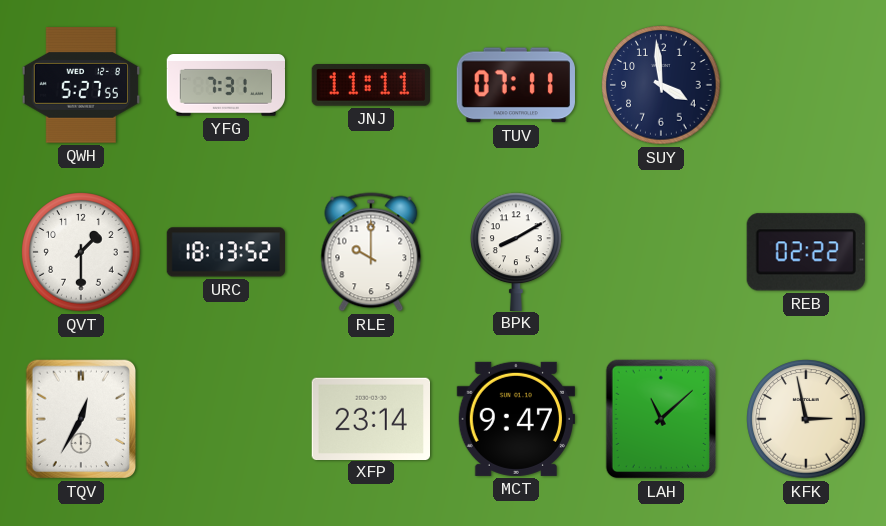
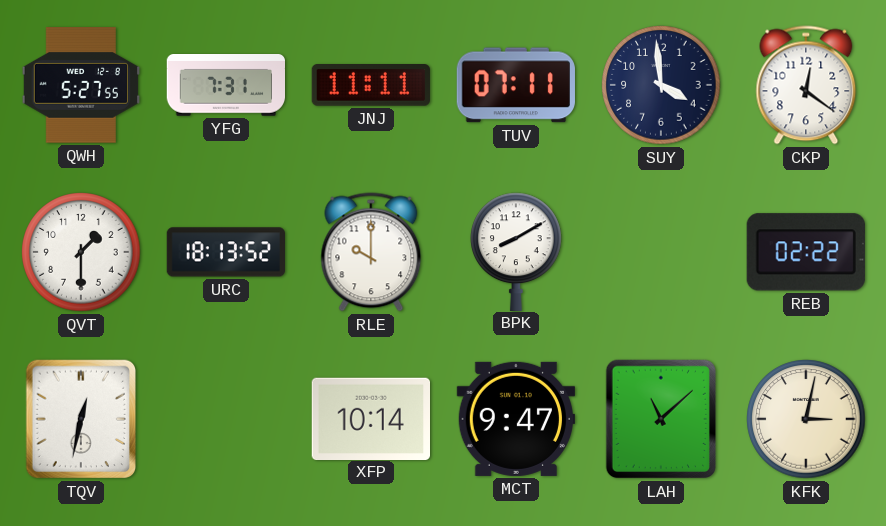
CKP: none -> 12:21
TQV: 12:35 -> 12:32
XFP: 23:14 -> 10:14
KFK: 2:58 -> 3:02
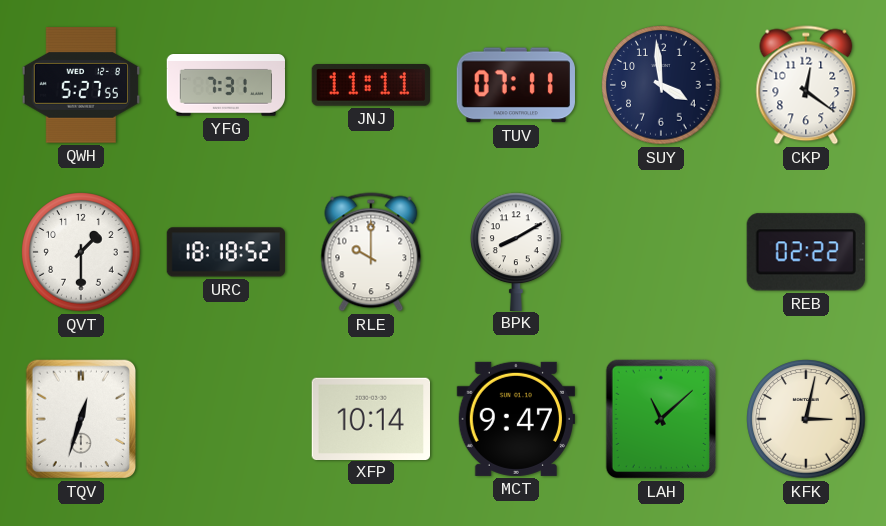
URC: 18:13 -> 18:18
TQV: 12:32 -> 12:33
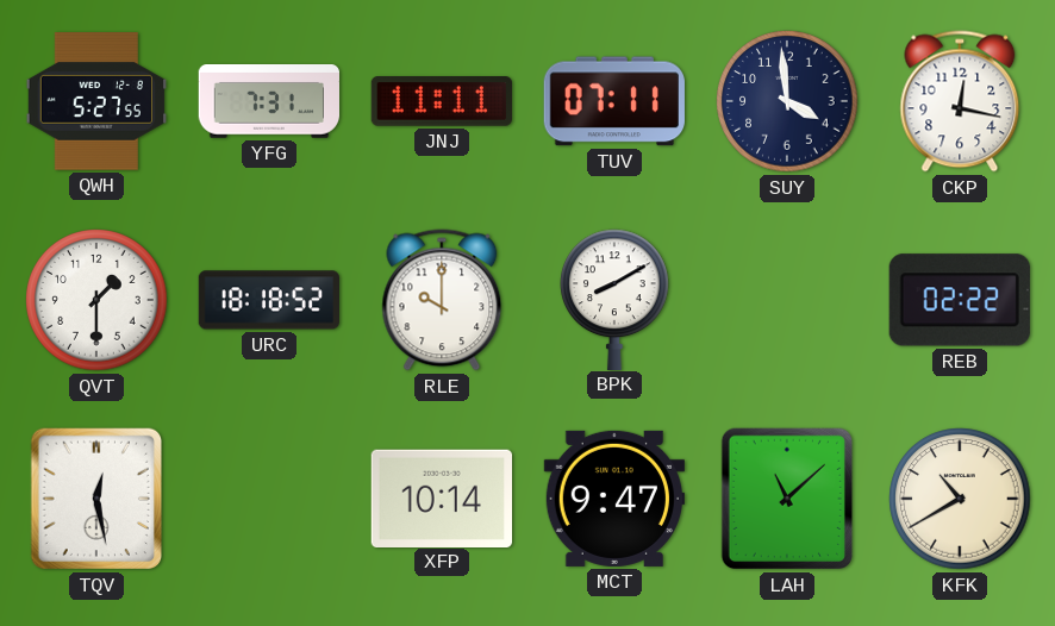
CKP: 12:21 -> 12:17
TQV: 12:33 -> 12:28
KFK: 3:02 -> 10:40
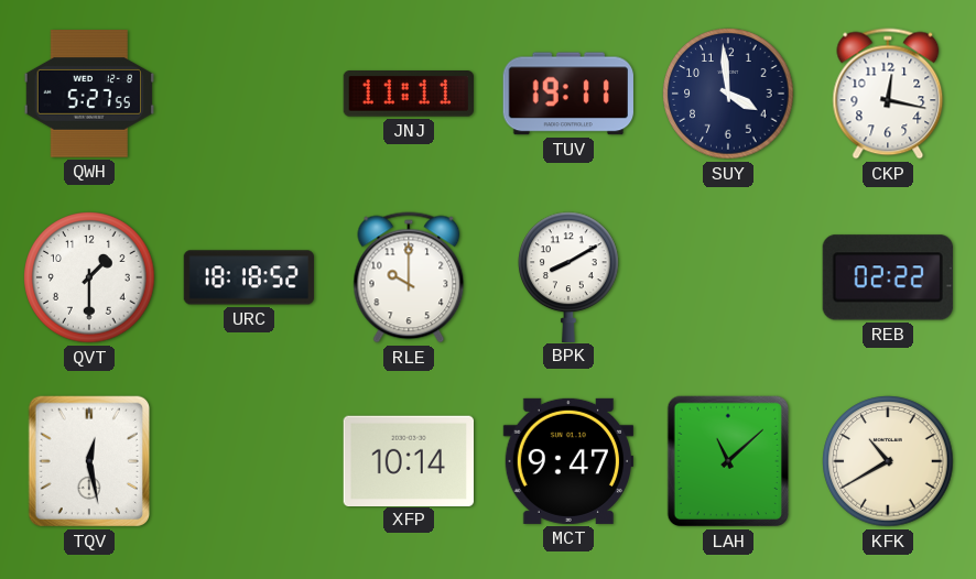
YFG: 7:31 -> none
TUV: 07:11 -> 19:11
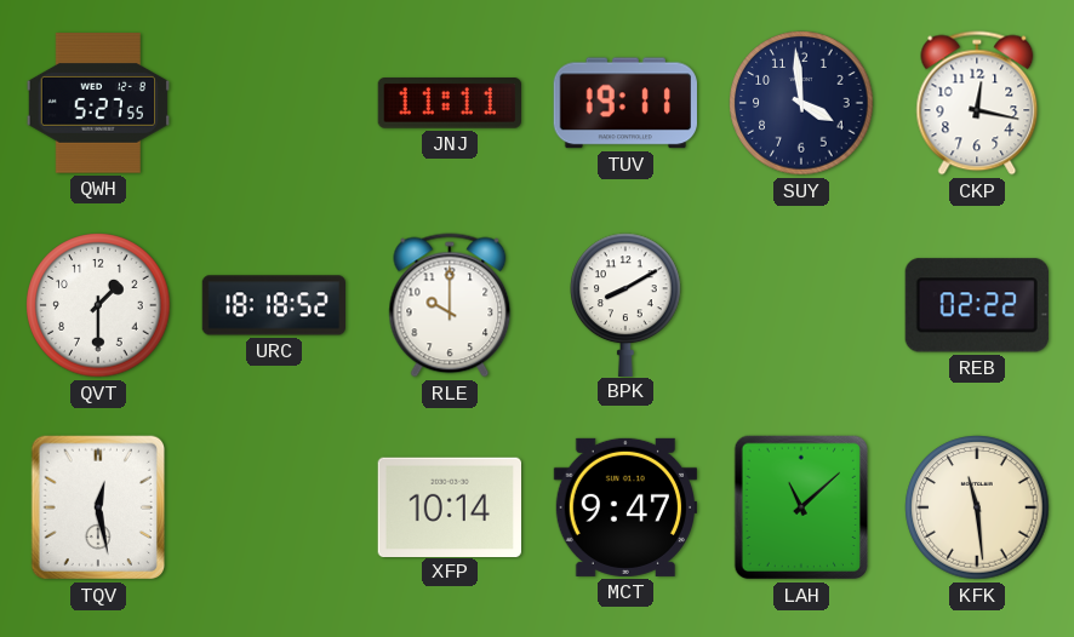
KFK: 10:40 -> 11:29
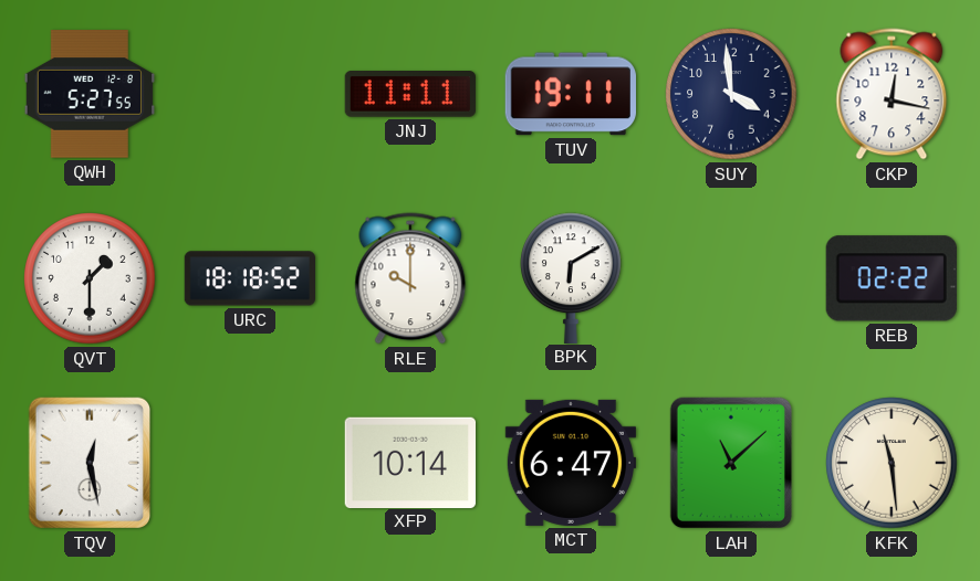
BPK: 8:10 -> 6:10
MCT: 9:47 -> 6:47
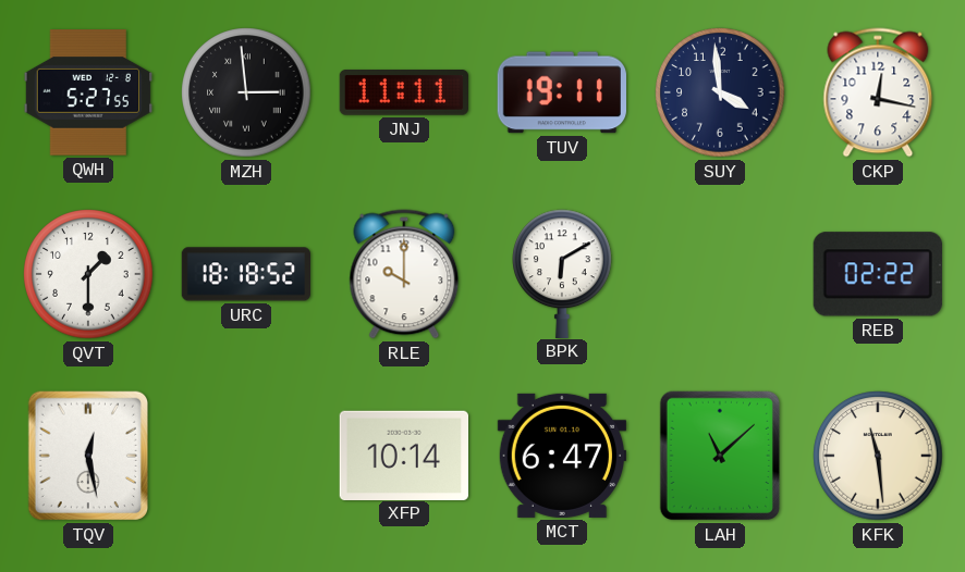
MZH: none -> 2:59
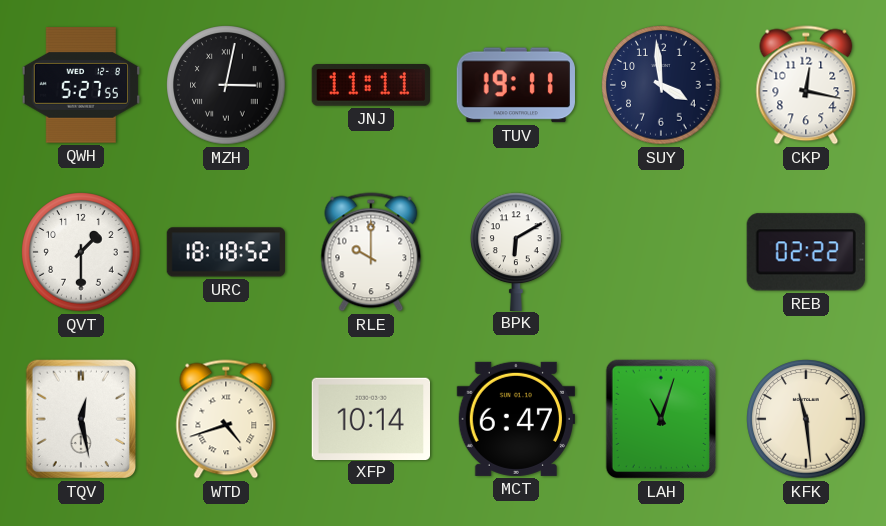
MZH: 2:59 -> 3:02
WTD: none -> 4:42
LAH: 11:08 -> 11:03
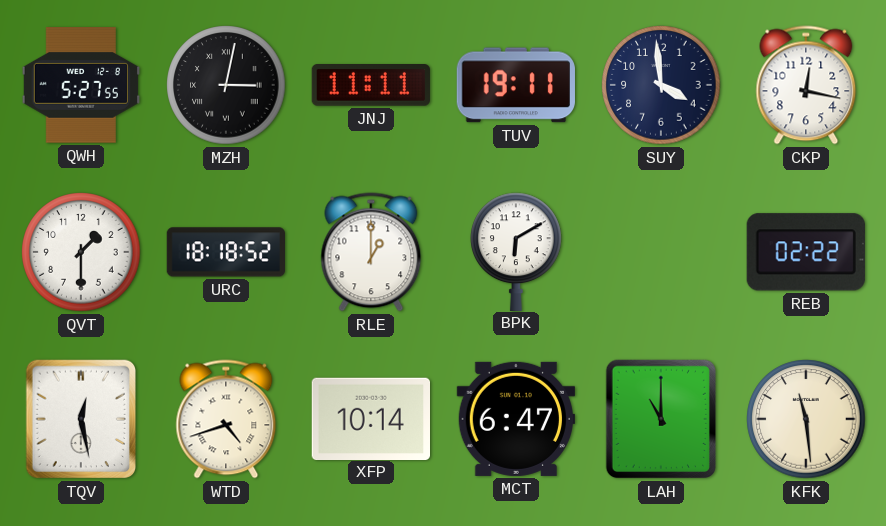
RLE: 10:00 -> 1:00
LAH: 11:03 -> 11:00
